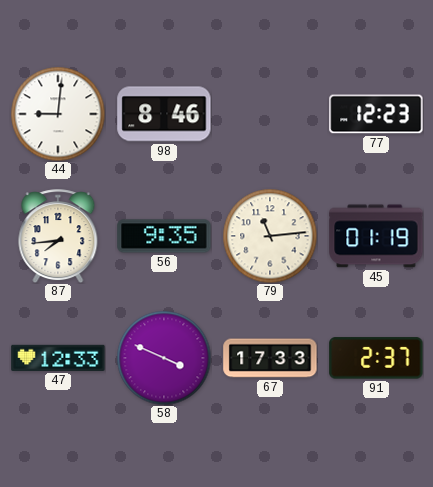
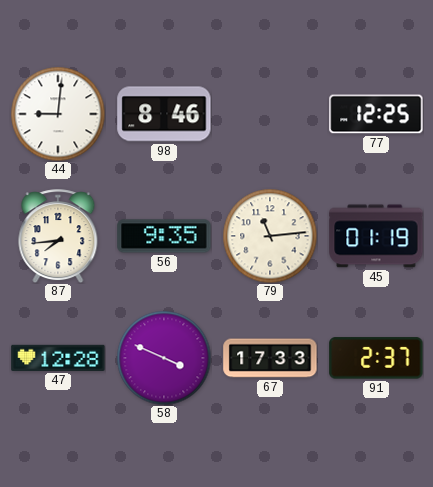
77: 12:23 -> 12:25
47: 12:33 -> 12:28
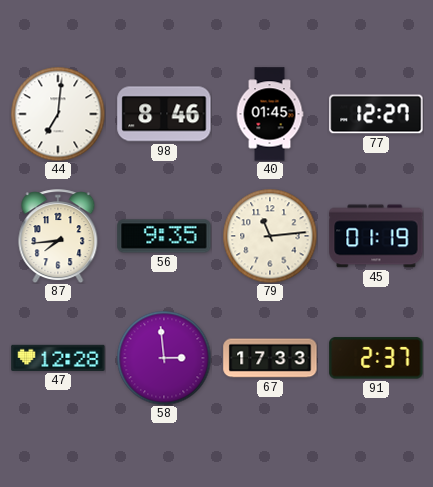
44: 9:01 -> 7:01
40: none -> 01:45
77: 12:25 -> 12:27
58: 3:49 -> 2:59
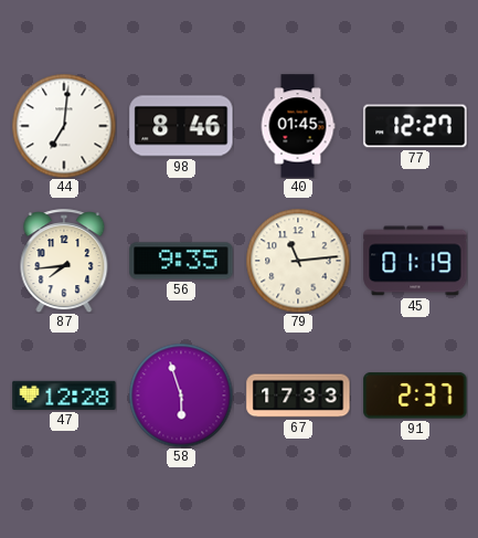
58: 2:59 -> 5:57
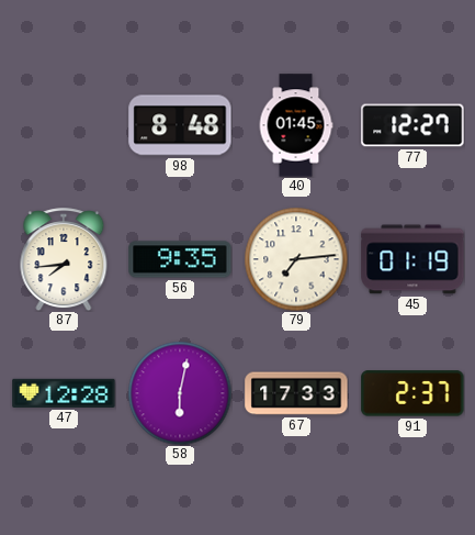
44: 7:01 -> none
98: 8:46 -> 8:48
79: 11:14 -> 7:14
58: 5:57 -> 6:02
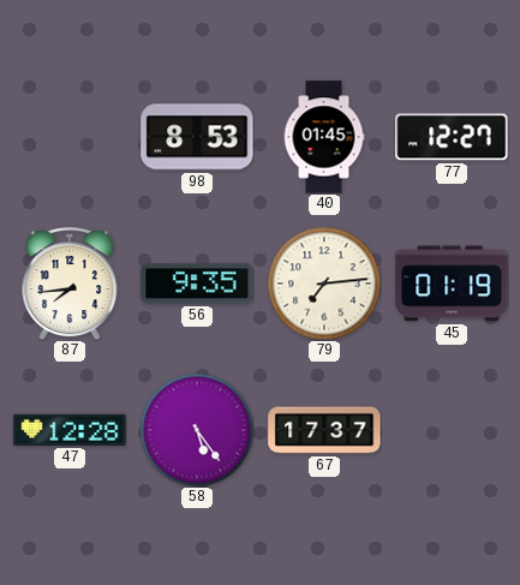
98: 8:48 -> 8:53
58: 6:02 -> 5:24
67: 17:33 -> 17:37
91: 2:37 -> none
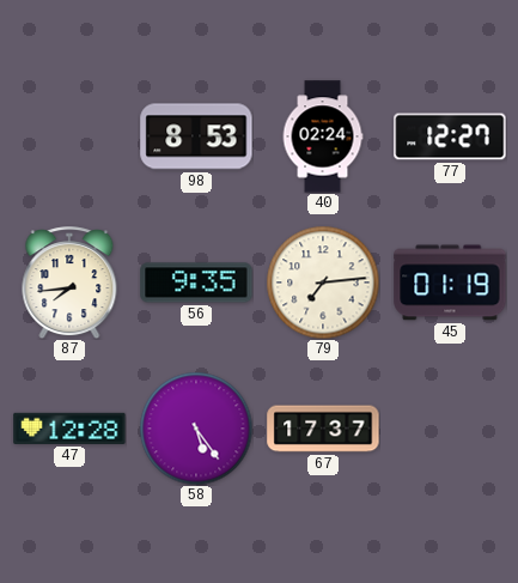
40: 01:45 -> 02:24
